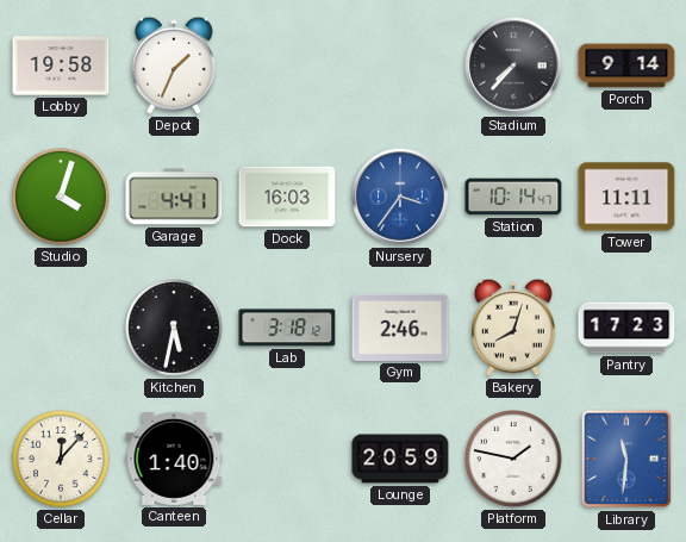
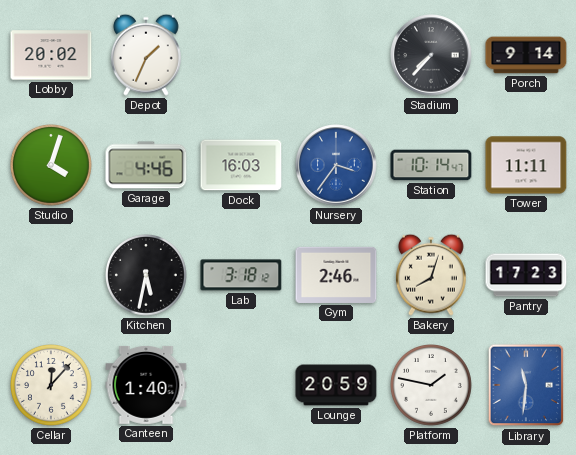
Lobby: 19:58 -> 20:02
Garage: 4:41 -> 4:46
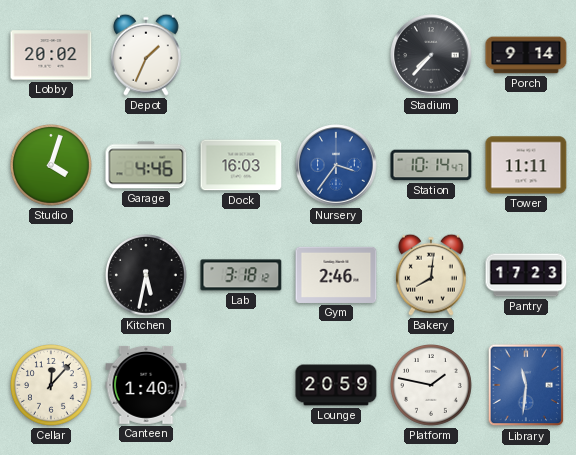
Bakery: 8:03 -> 8:01
